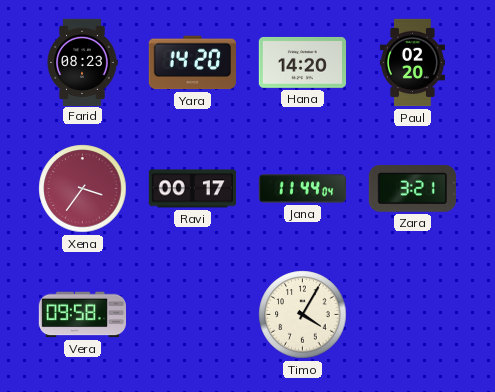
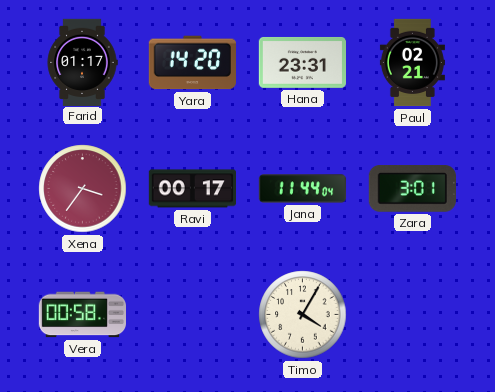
Farid: 08:23 -> 01:17
Hana: 14:20 -> 23:31
Paul: 02:20 -> 02:21
Zara: 3:21 -> 3:01
Vera: 09:58 -> 00:58
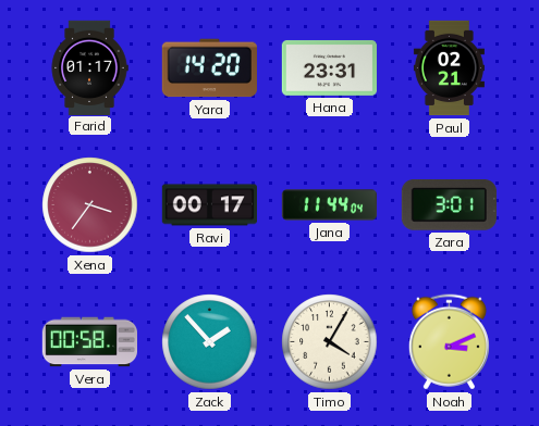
Zack: none -> 1:53
Noah: none -> 3:11
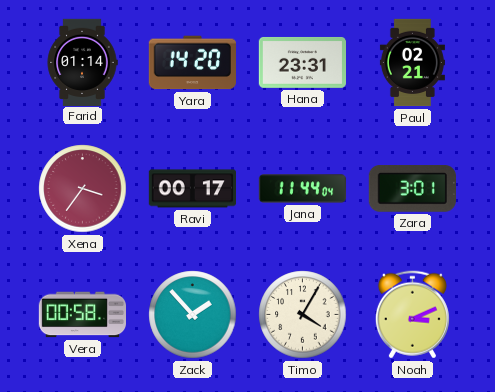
Farid: 01:17 -> 01:14
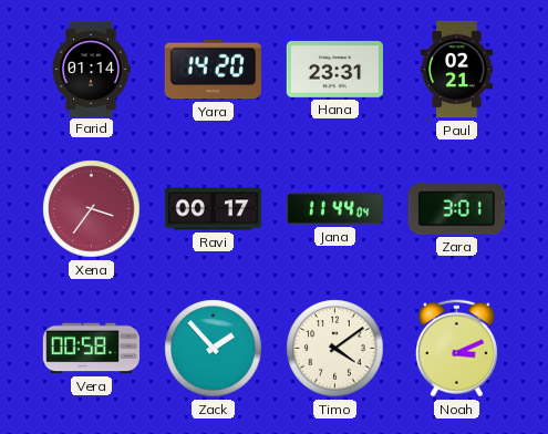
Timo: 4:05 -> 4:09
